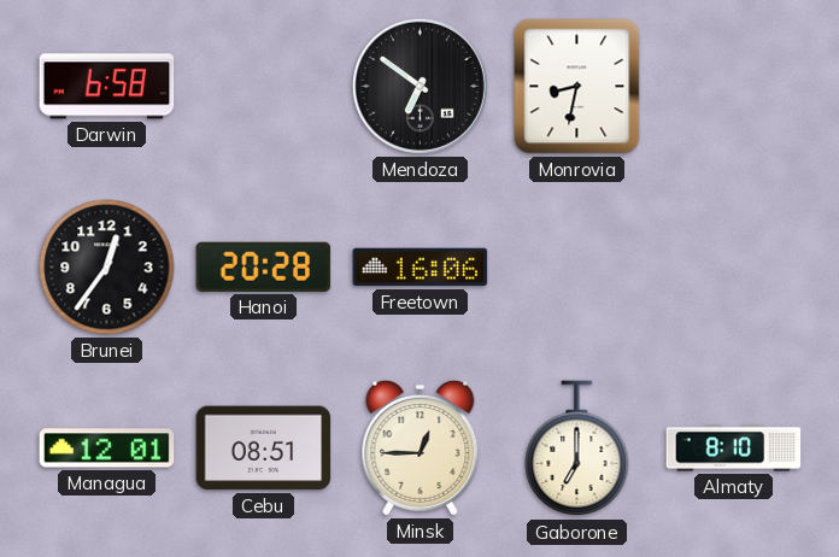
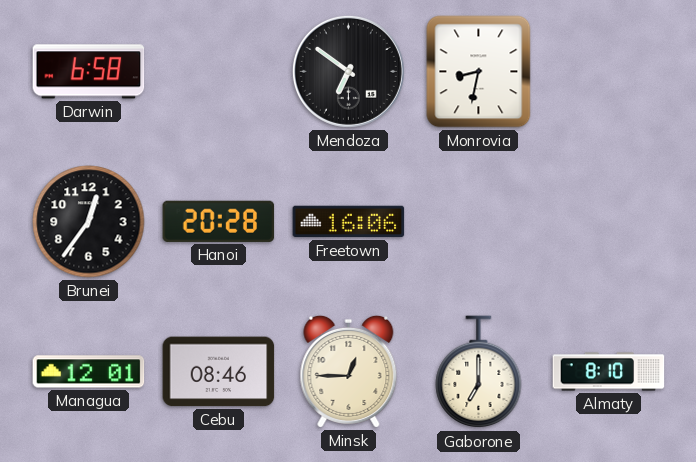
Cebu: 08:51 -> 08:46
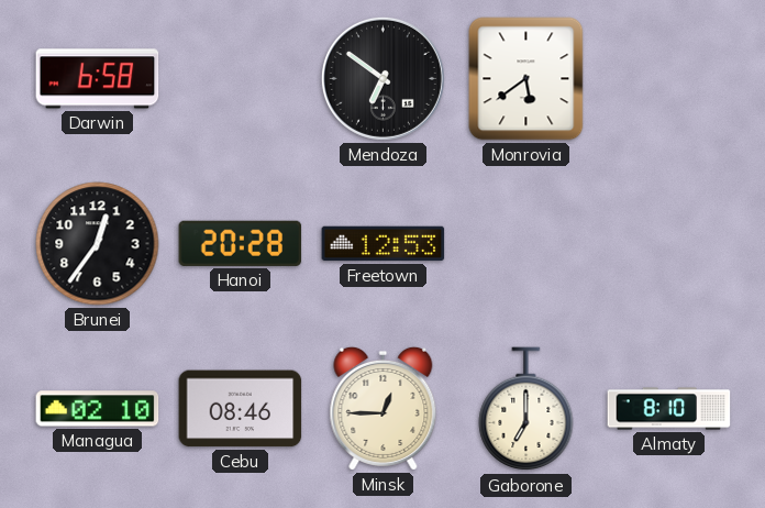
Monrovia: 8:32 -> 5:39
Freetown: 16:06 -> 12:53
Managua: 12:01 -> 02:10
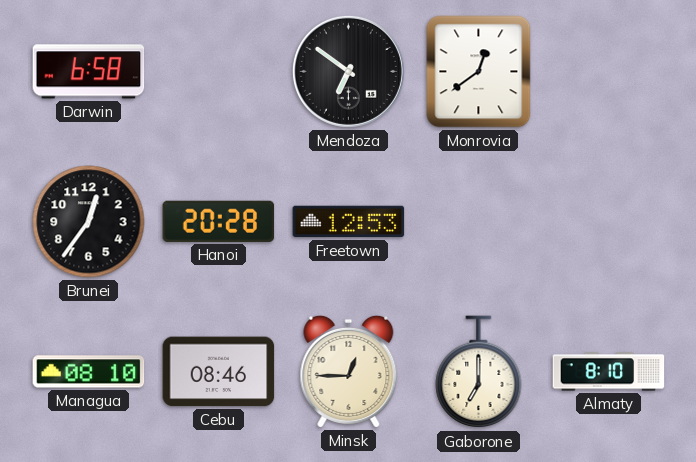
Monrovia: 5:39 -> 12:39
Managua: 02:10 -> 08:10
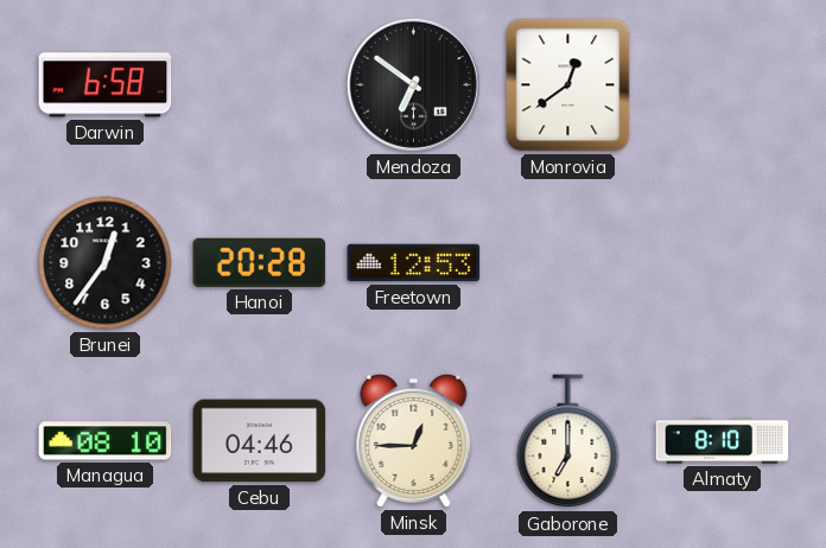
Cebu: 08:46 -> 04:46
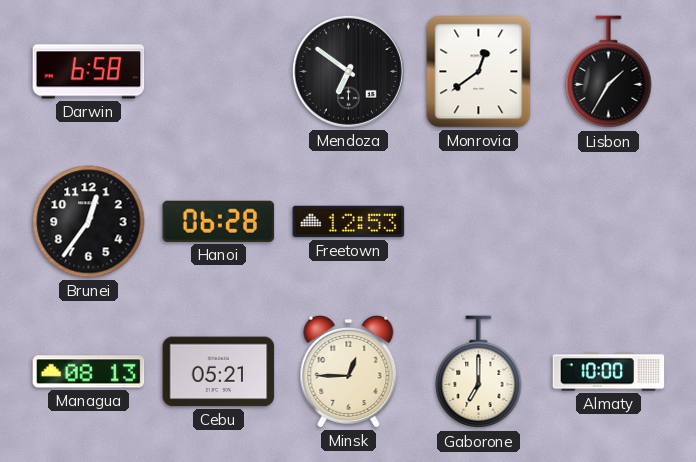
Lisbon: none -> 1:35
Hanoi: 20:28 -> 06:28
Managua: 08:10 -> 08:13
Cebu: 04:46 -> 05:21
Almaty: 8:10 -> 10:00
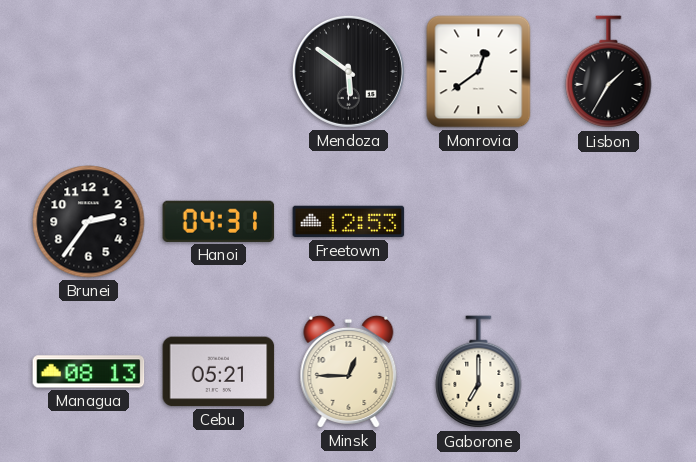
Darwin: 6:58 -> none
Mendoza: 6:51 -> 5:51
Brunei: 12:36 -> 2:36
Hanoi: 06:28 -> 04:31
Almaty: 10:00 -> none
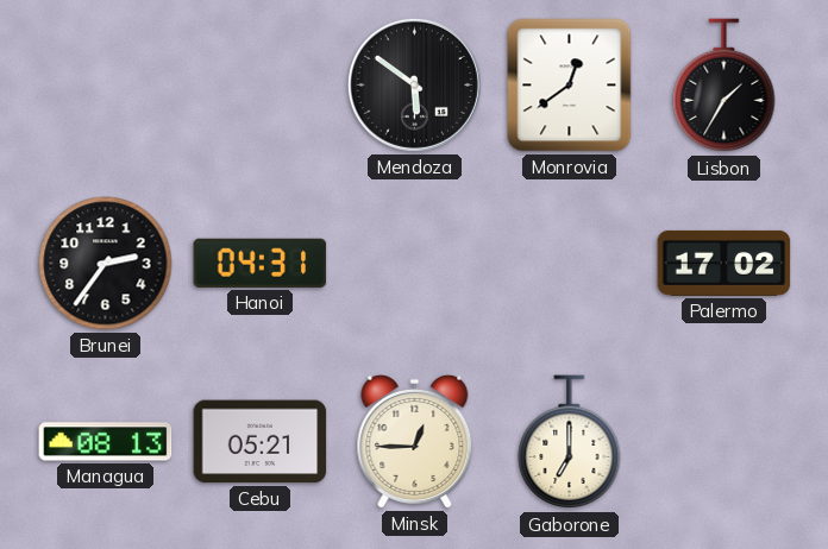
Freetown: 12:53 -> none
Palermo: none -> 17:02
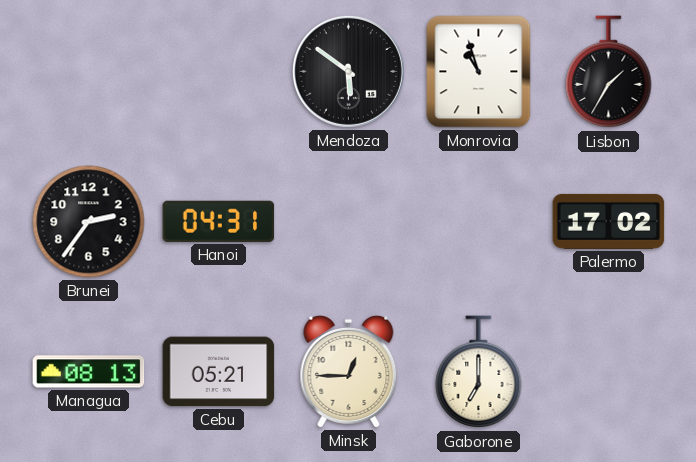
Monrovia: 12:39 -> 10:57
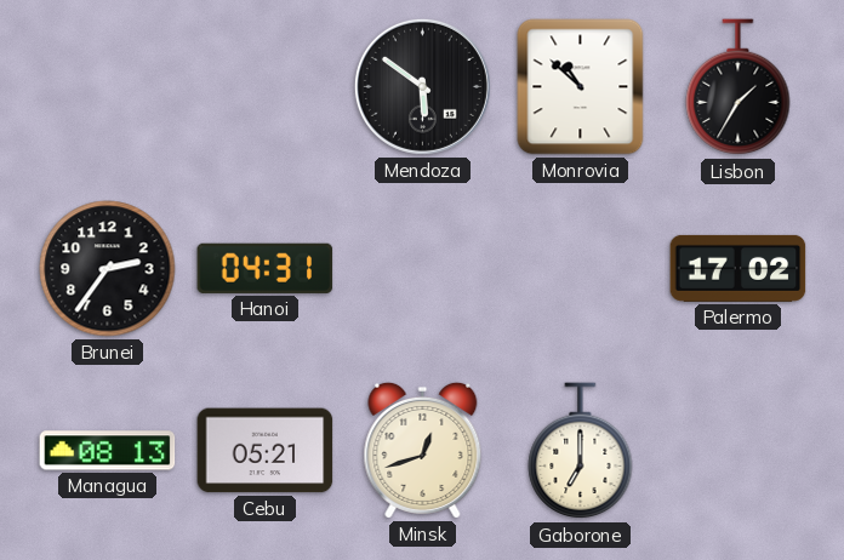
Monrovia: 10:57 -> 10:52
Minsk: 12:45 -> 12:42
